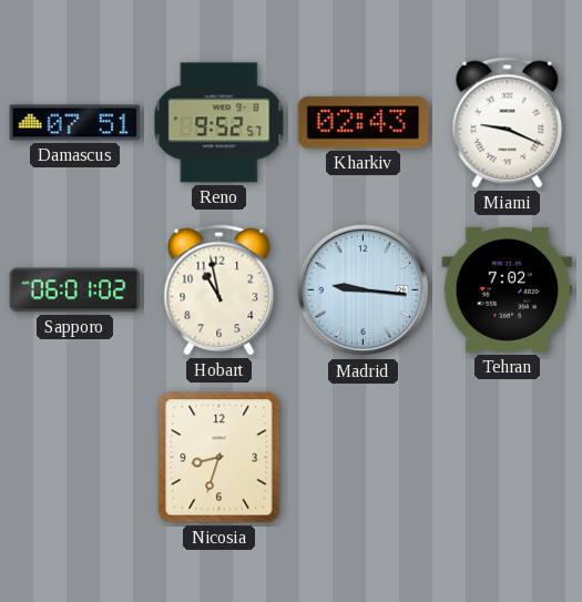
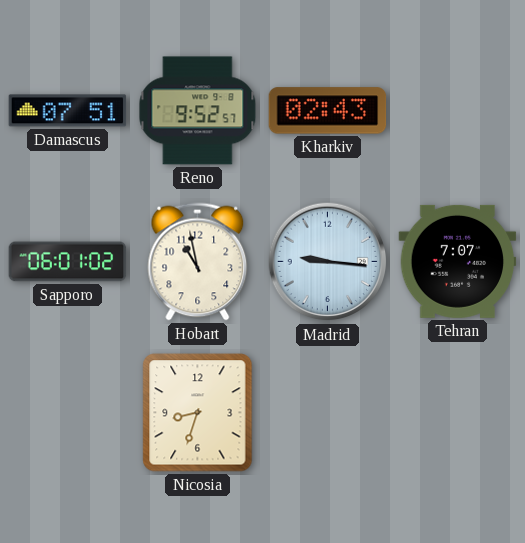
Miami: 9:19 -> none
Tehran: 7:02 -> 7:07
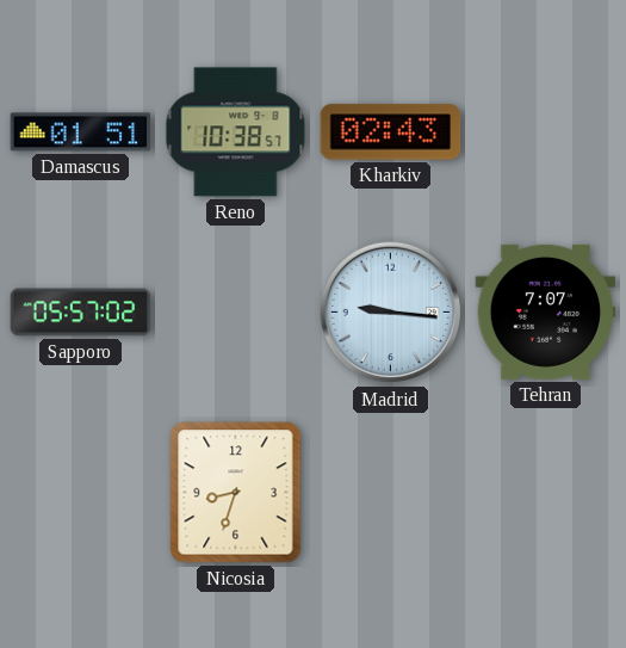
Damascus: 07:51 -> 01:51
Reno: 9:52 -> 10:38
Sapporo: 06:01 -> 05:57
Hobart: 10:58 -> none
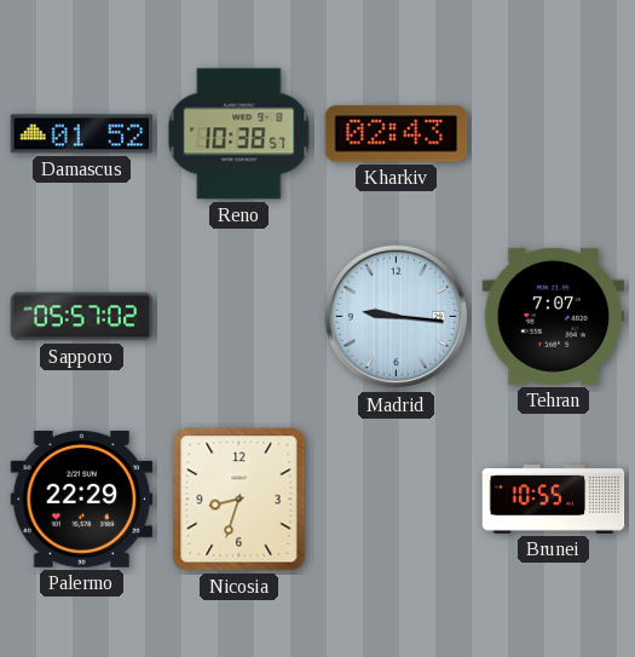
Damascus: 01:51 -> 01:52
Palermo: none -> 22:29
Brunei: none -> 10:55
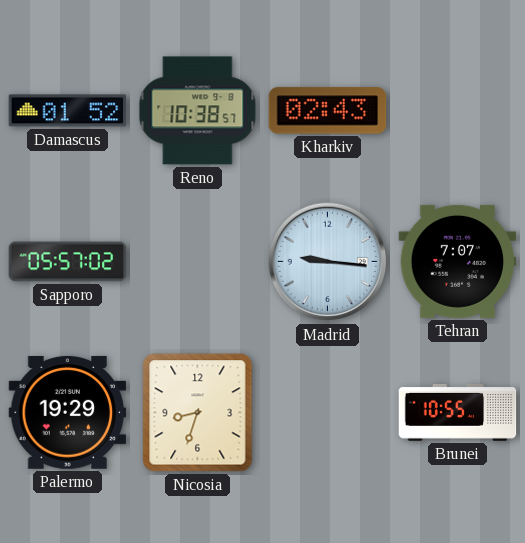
Palermo: 22:29 -> 19:29
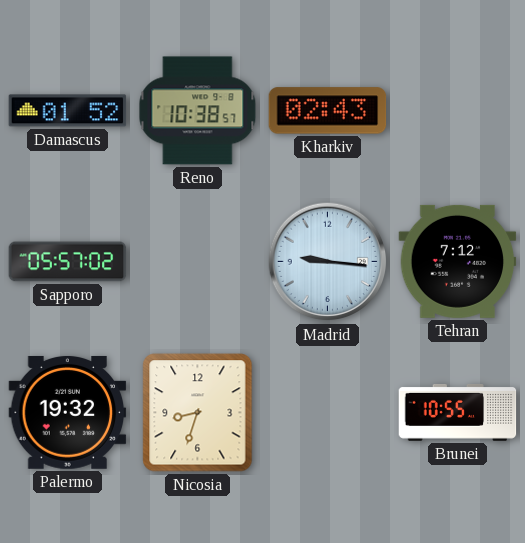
Tehran: 7:07 -> 7:12
Palermo: 19:29 -> 19:32
